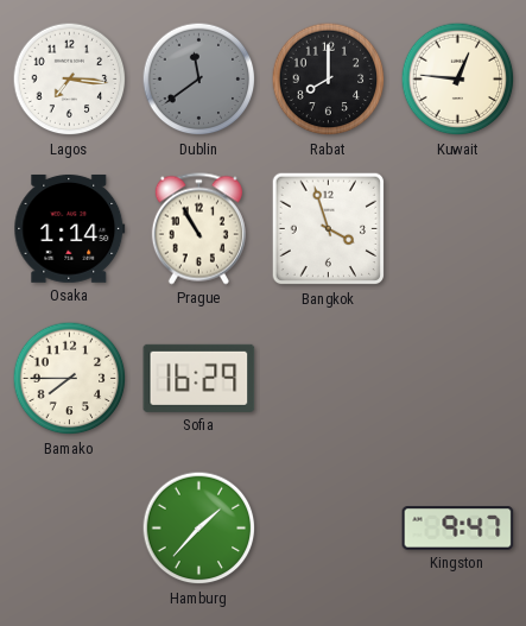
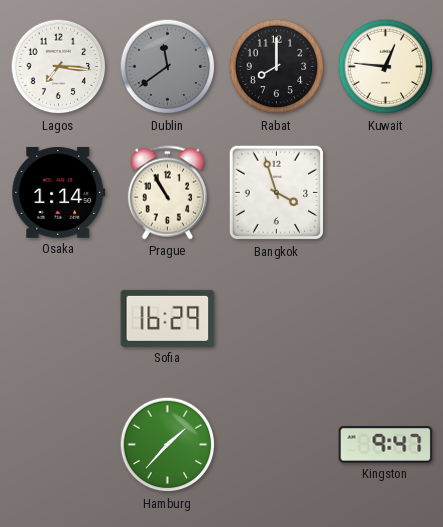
Bamako: 7:45 -> none
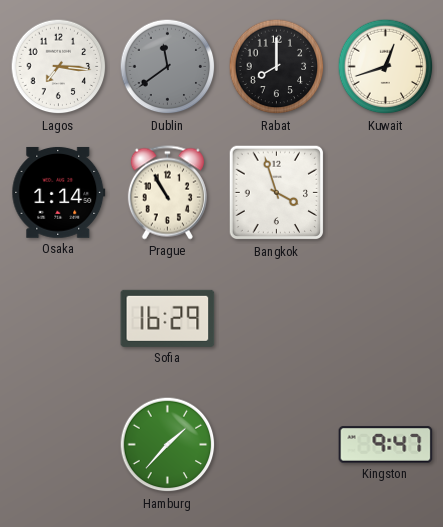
Kuwait: 12:46 -> 12:42
